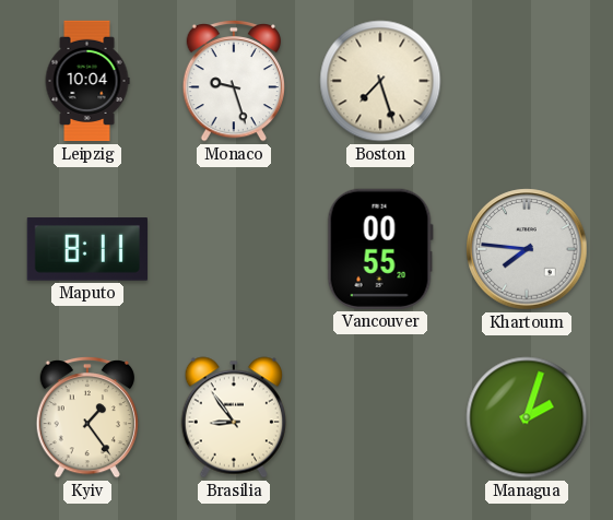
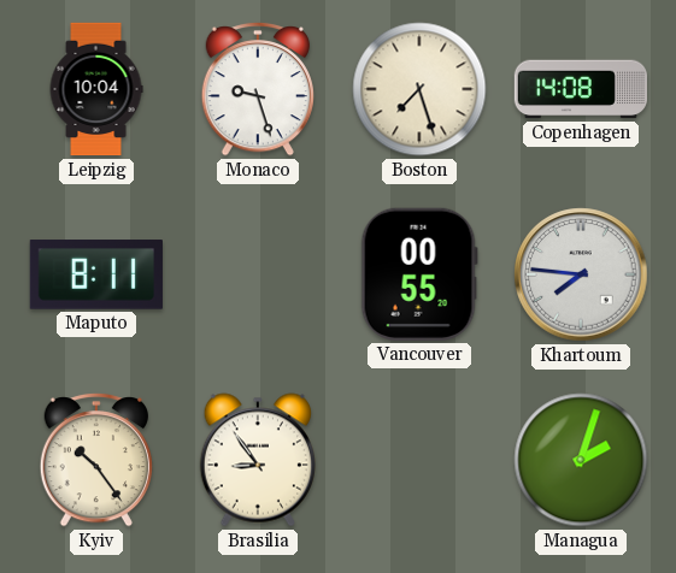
Copenhagen: none -> 14:08
Kyiv: 1:24 -> 10:24
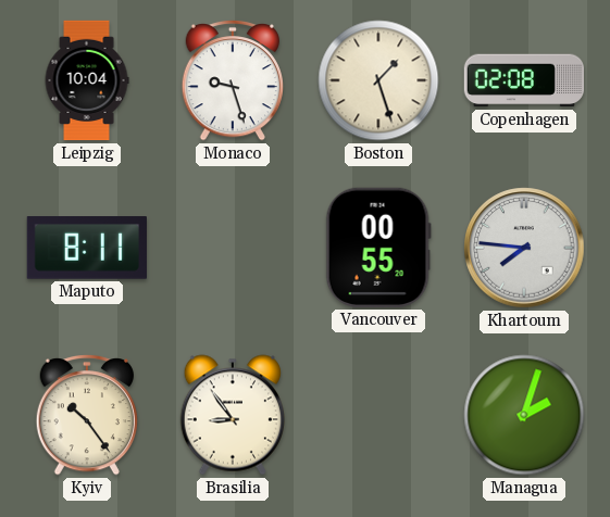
Boston: 7:27 -> 1:27
Copenhagen: 14:08 -> 02:08
